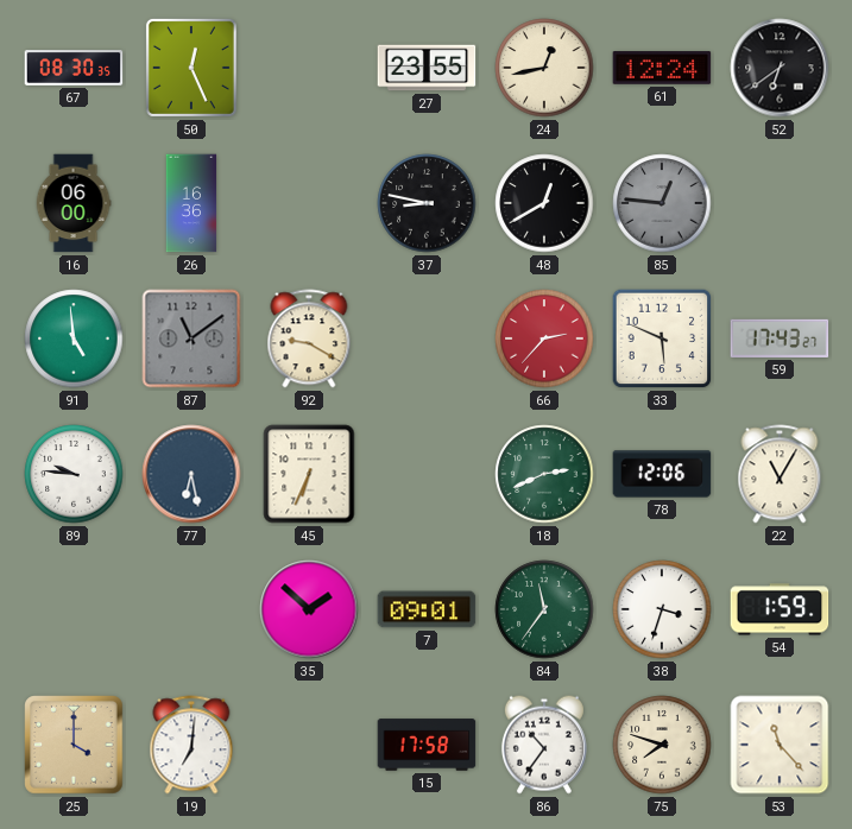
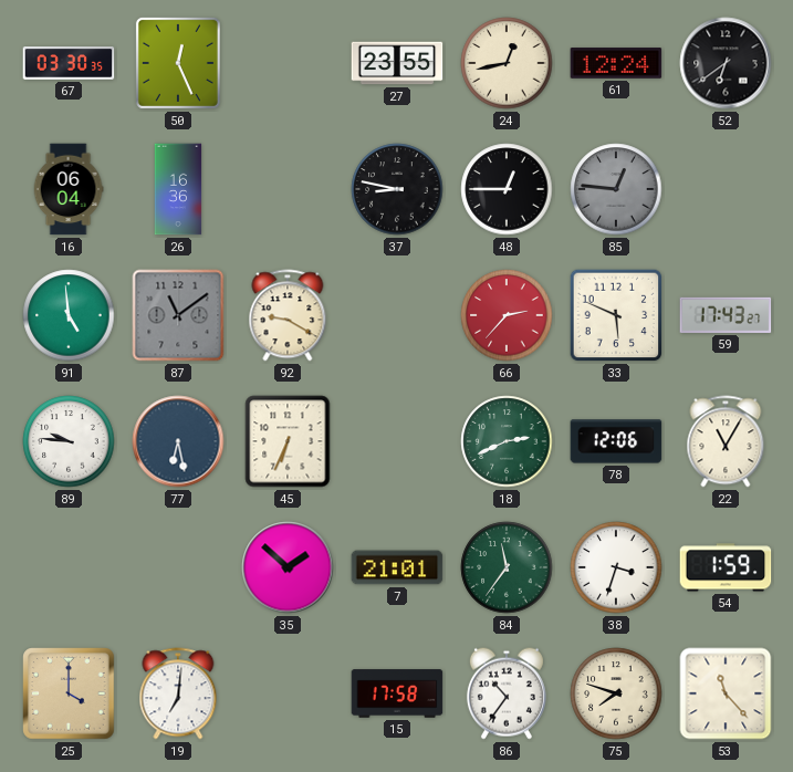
67: 08:30 -> 03:30
16: 06:00 -> 06:04
48: 12:40 -> 12:45
7: 09:01 -> 21:01
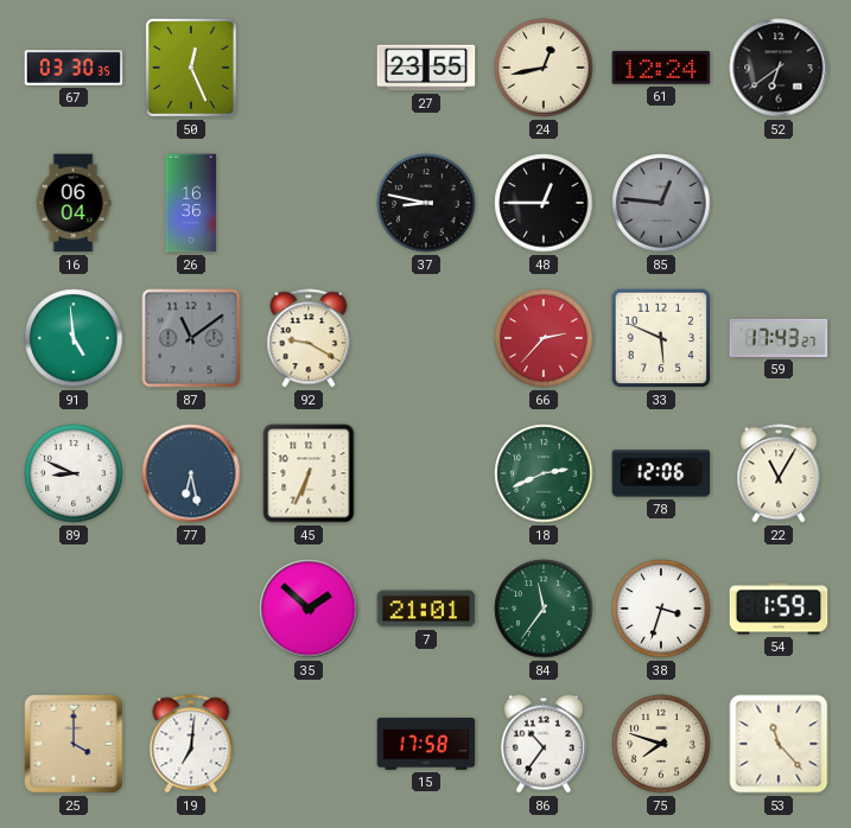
89: 9:46 -> 8:49
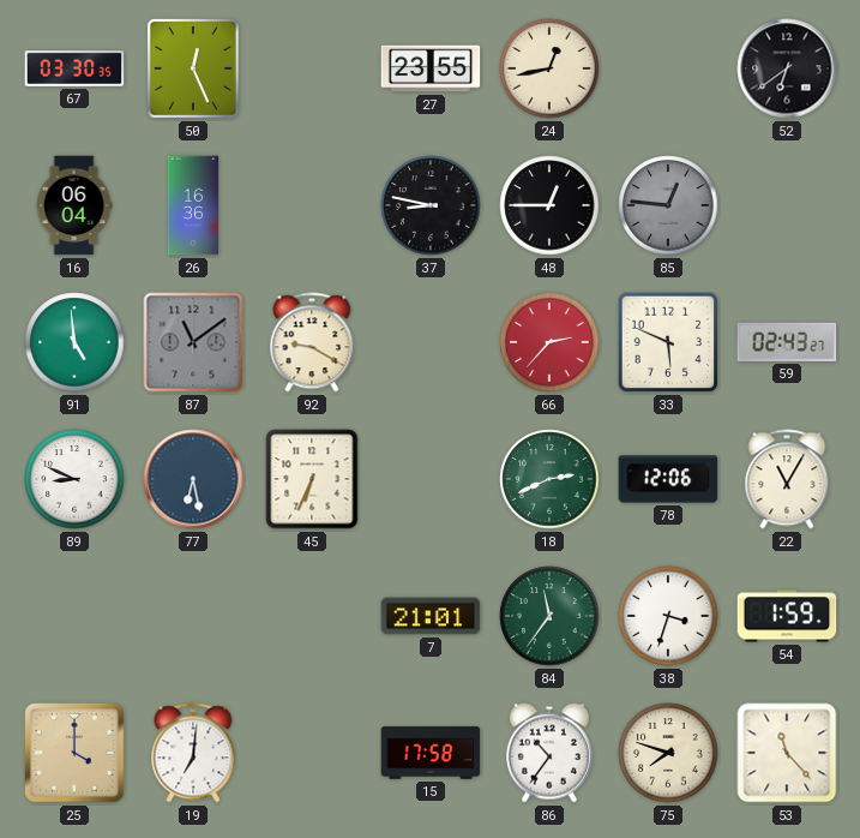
61: 12:24 -> none
59: 17:43 -> 02:43
35: 1:52 -> none
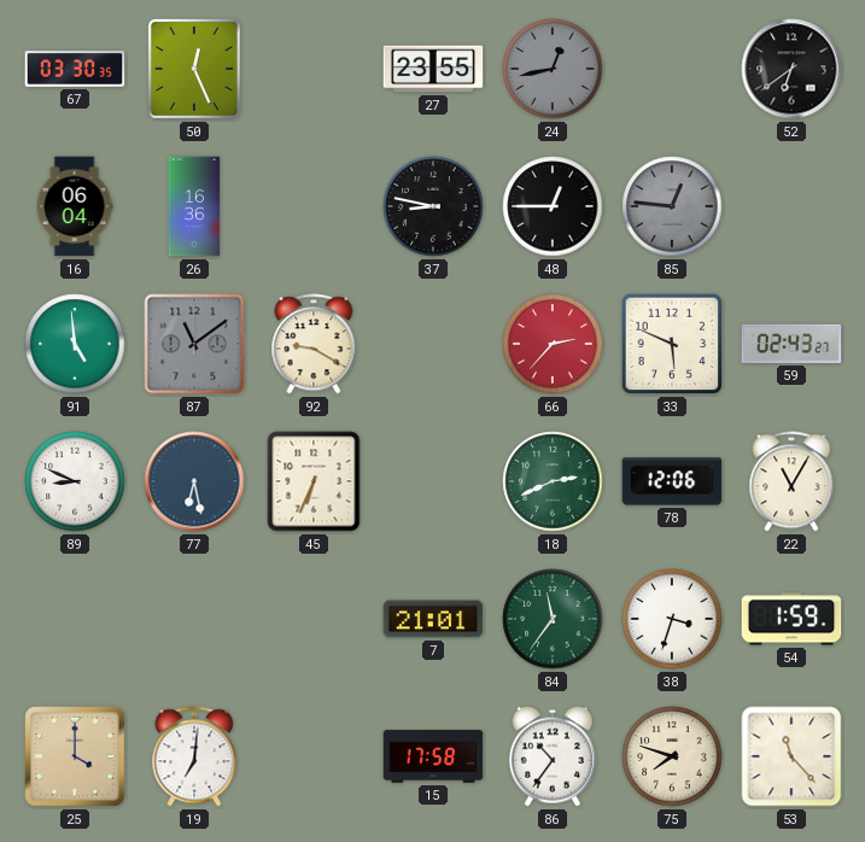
24 dial: cream -> grey
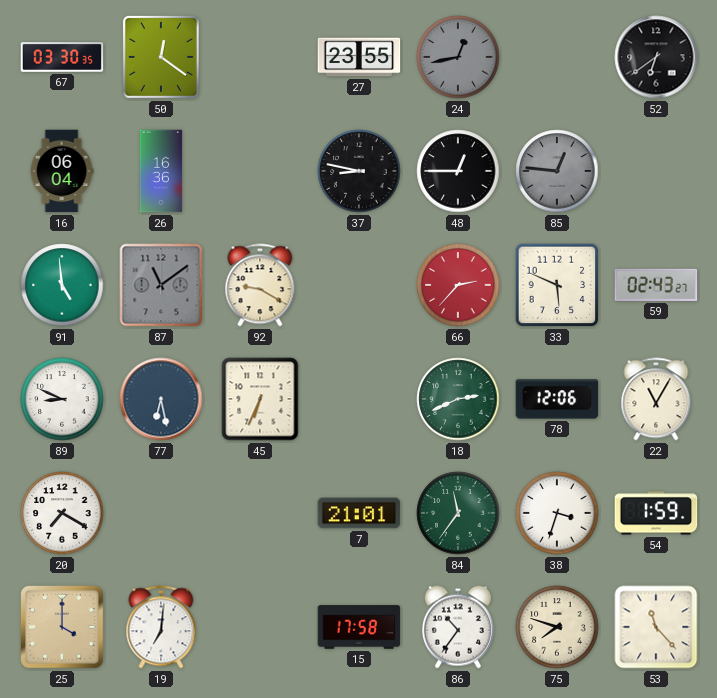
50: 12:26 -> 12:21
20: none -> 7:20
